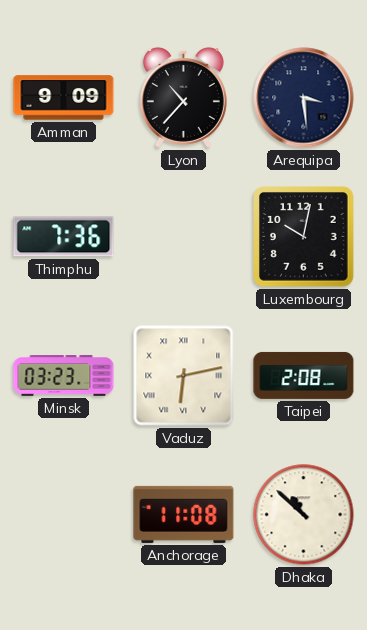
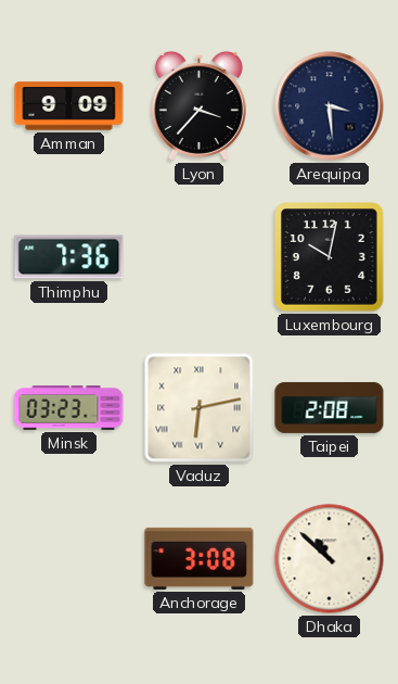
Lyon: 10:37 -> 3:37
Anchorage: 11:08 -> 3:08
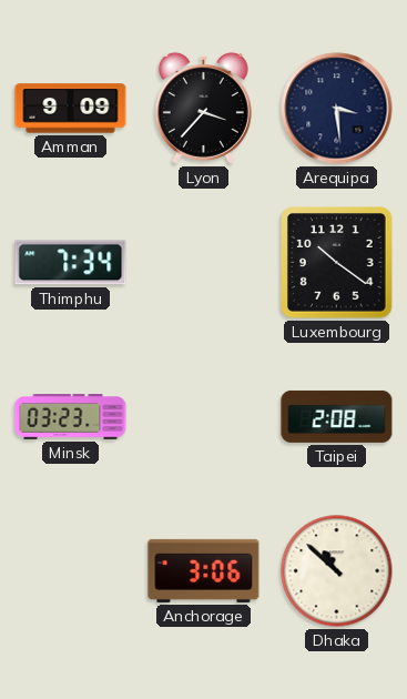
Thimphu: 7:36 -> 7:34
Luxembourg: 10:02 -> 10:21
Vaduz: 6:13 -> none
Anchorage: 3:08 -> 3:06
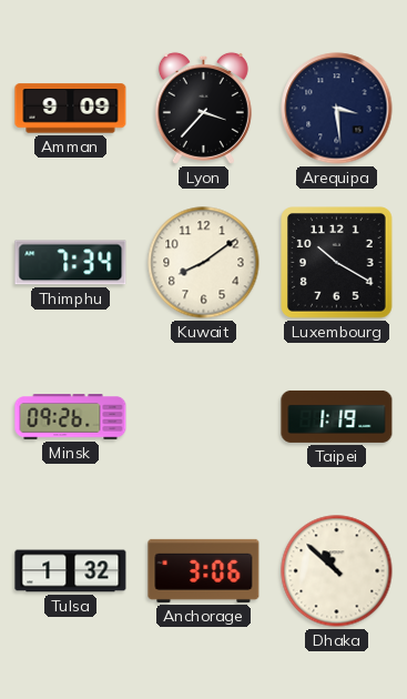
Kuwait: none -> 8:09
Luxembourg: 10:21 -> 10:20
Minsk: 03:23 -> 09:26
Taipei: 2:08 -> 1:19
Tulsa: none -> 1:32
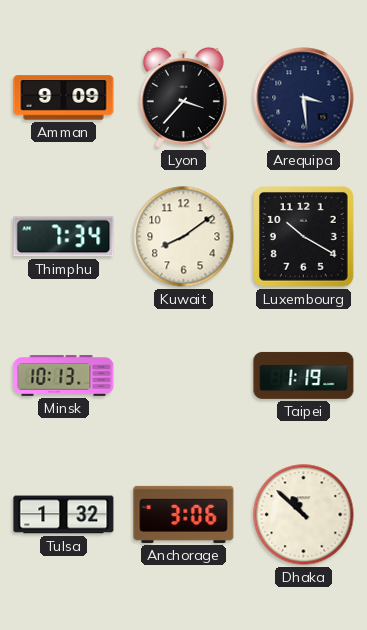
Minsk: 09:26 -> 10:13
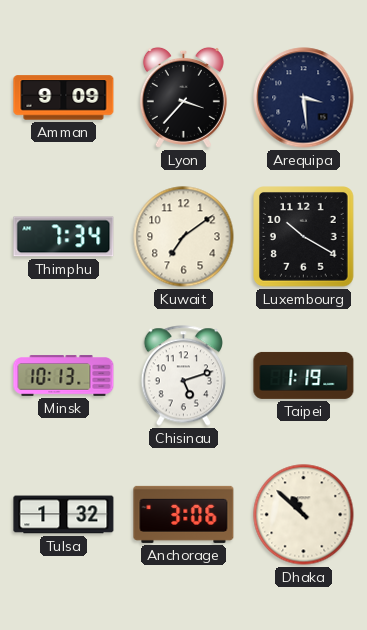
Kuwait: 8:09 -> 7:09
Chisinau: none -> 5:12
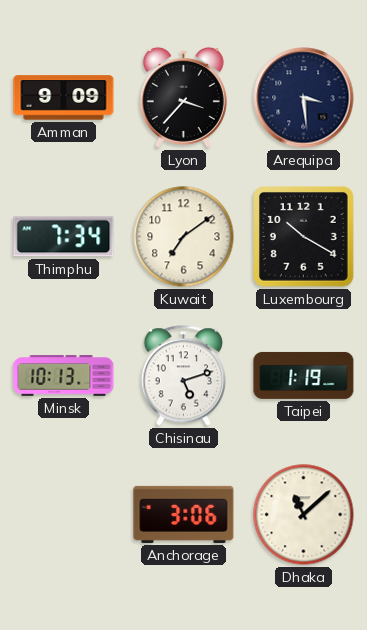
Tulsa: 1:32 -> none
Dhaka: 10:52 -> 11:08
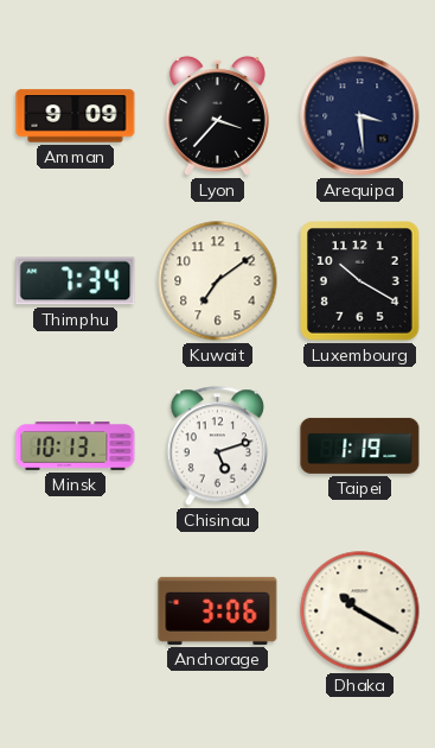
Dhaka: 11:08 -> 10:20
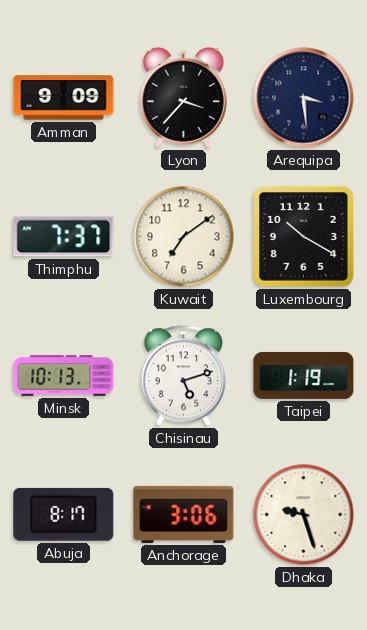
Thimphu: 7:34 -> 7:37
Abuja: none -> 8:17
Dhaka: 10:20 -> 9:27
